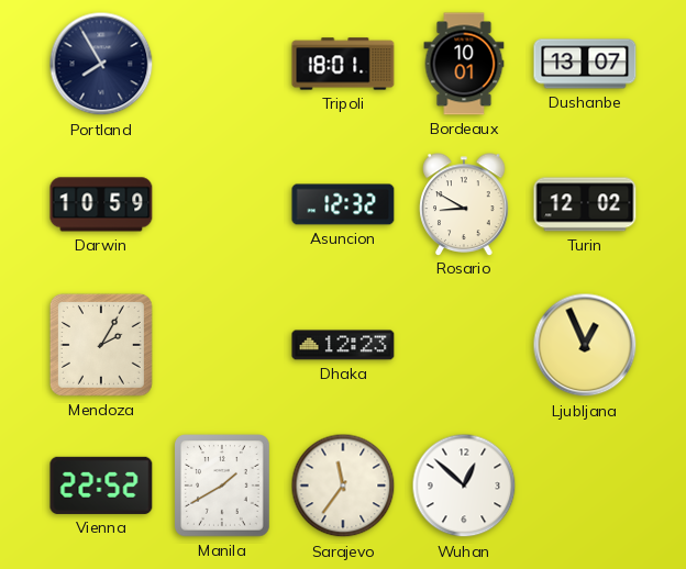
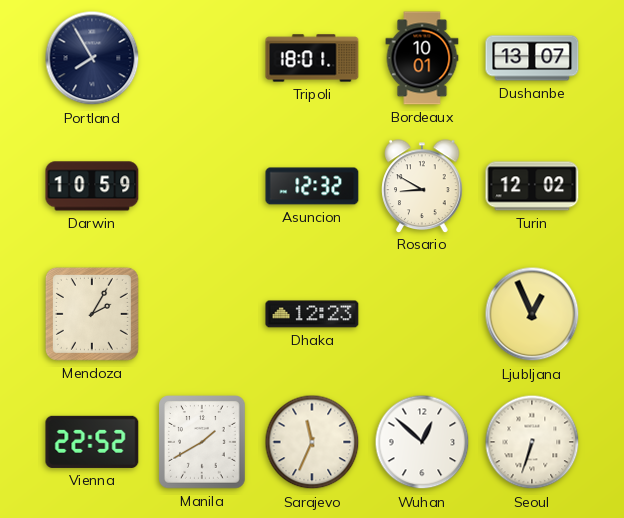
Sarajevo: 11:36 -> 11:34
Seoul: none -> 6:33
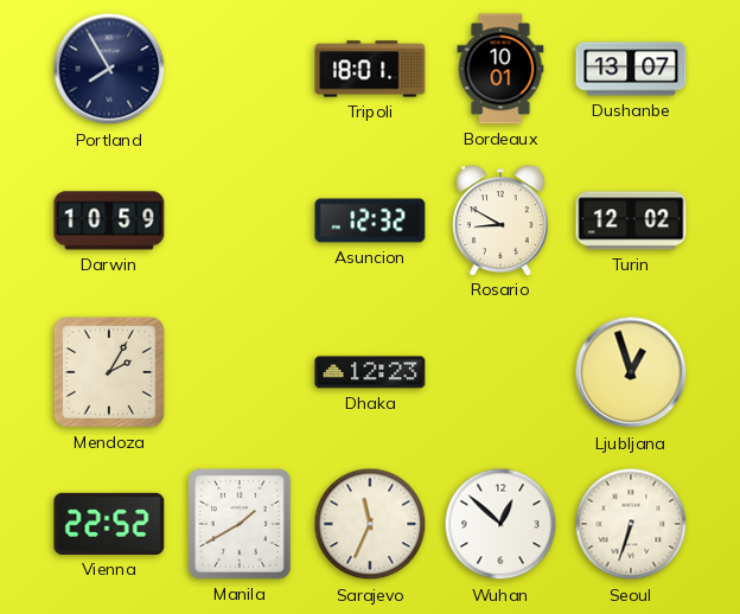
Ljubljana: 12:56 -> 12:57
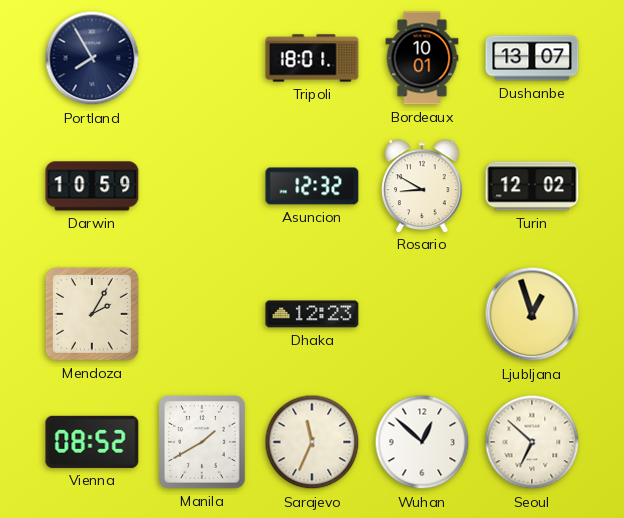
Vienna: 22:52 -> 08:52
Seoul: 6:33 -> 6:52
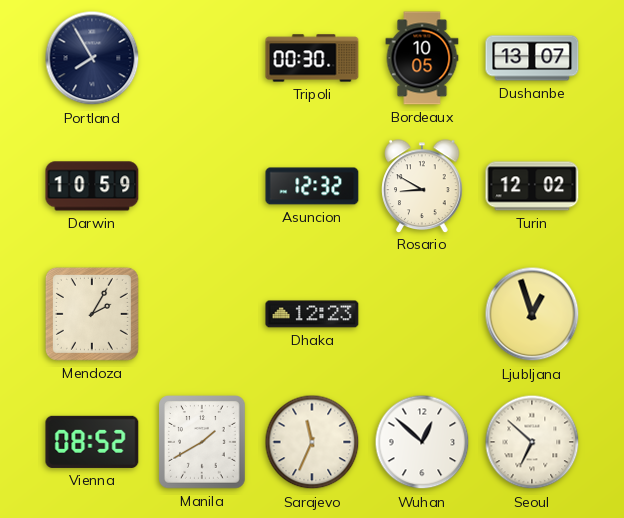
Tripoli: 18:01 -> 00:30
Bordeaux: 10:01 -> 10:05
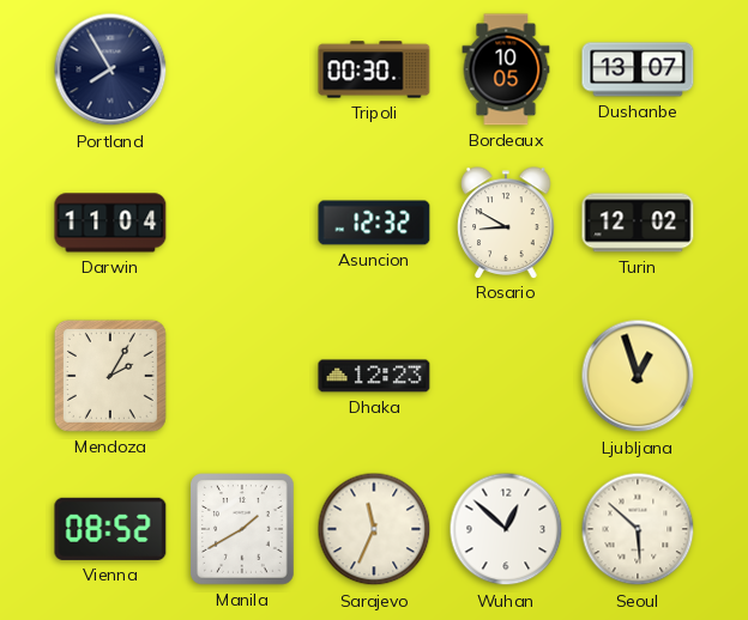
Darwin: 10:59 -> 11:04
Seoul: 6:52 -> 5:52
